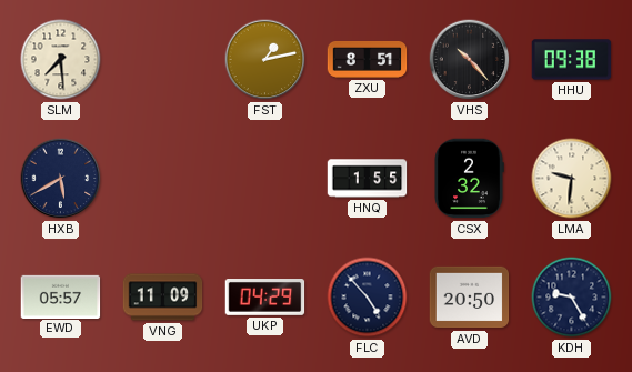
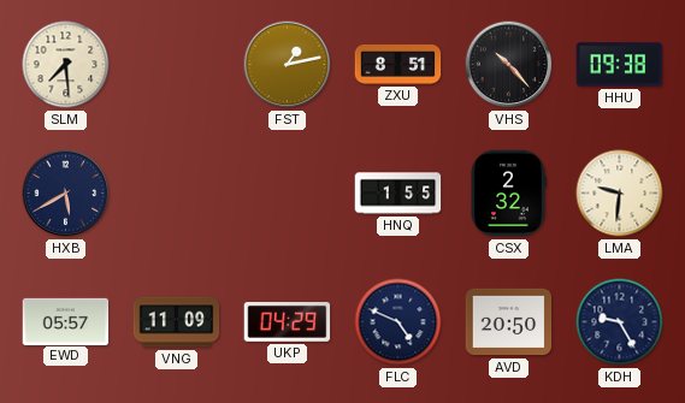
FLC: 4:53 -> 4:49
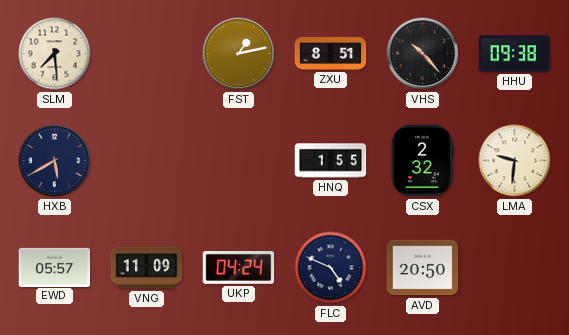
UKP: 04:29 -> 04:24
KDH: 9:25 -> none
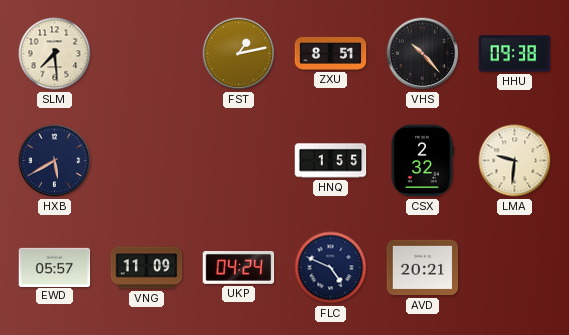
AVD: 20:50 -> 20:21
